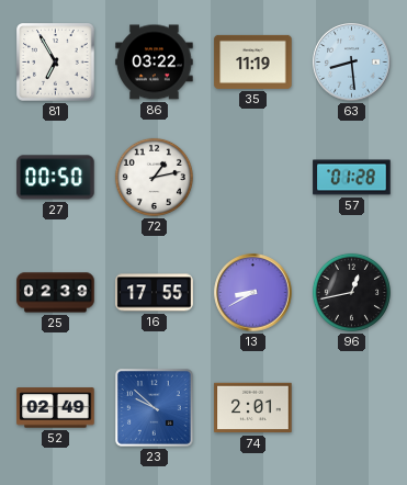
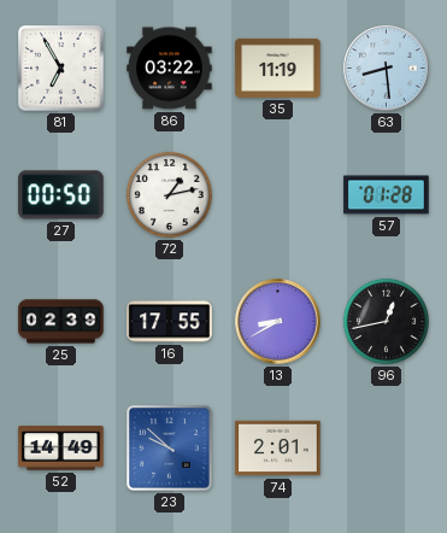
52: 02:49 -> 14:49
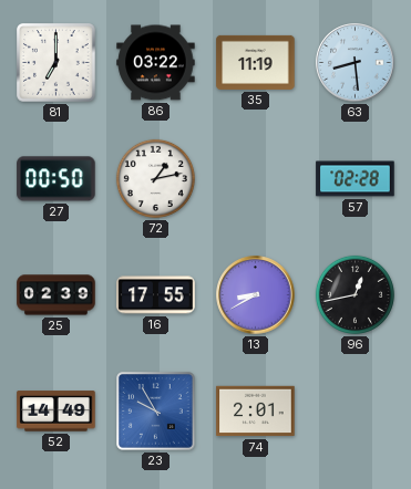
81: 6:55 -> 7:00
57: 01:28 -> 02:28
23: 9:52 -> 9:55
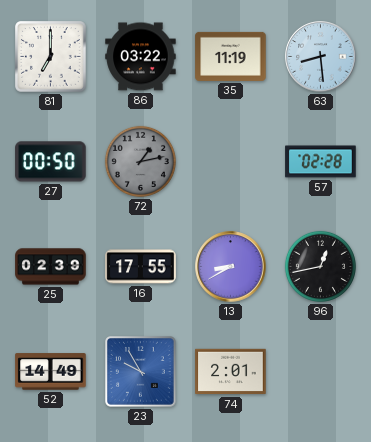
72 dial: white -> grey
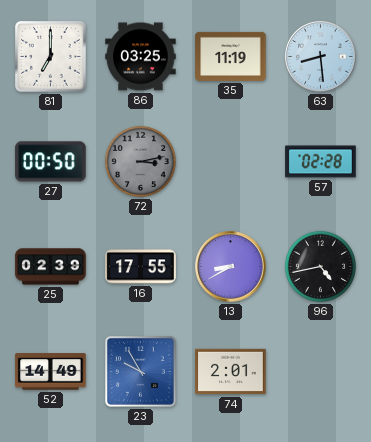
86: 03:22 -> 03:25
72: 1:13 -> 3:13
96: 12:43 -> 4:43
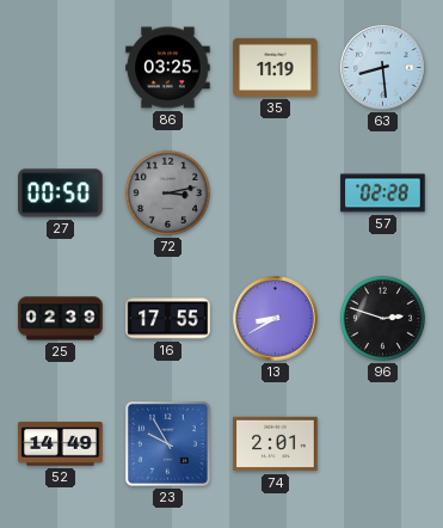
81: 7:00 -> none
96: 4:43 -> 2:48
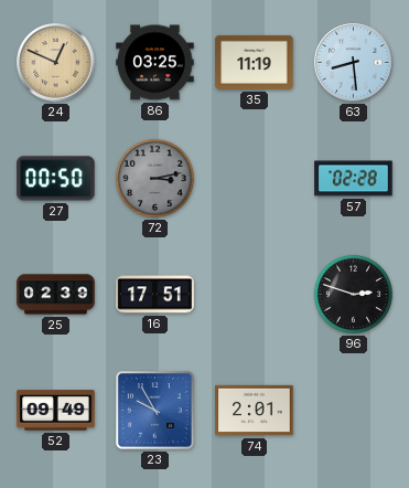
24: none -> 12:49
16: 17:55 -> 17:51
13: 8:40 -> none
52: 14:49 -> 09:49
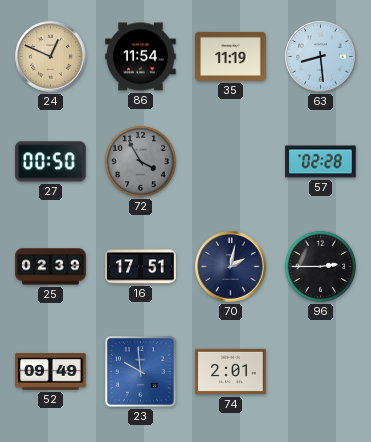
86: 03:25 -> 11:54
72: 3:13 -> 3:55
70: none -> 2:02
96: 2:48 -> 2:45
23: 9:55 -> 9:59
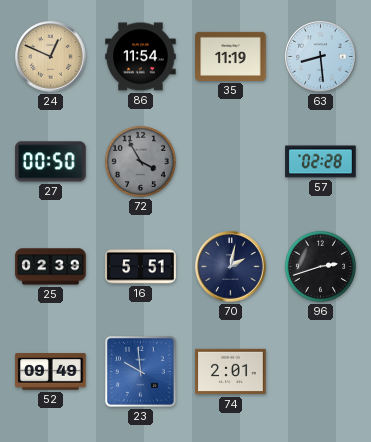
16: 17:51 -> 5:51
96: 2:45 -> 2:42
